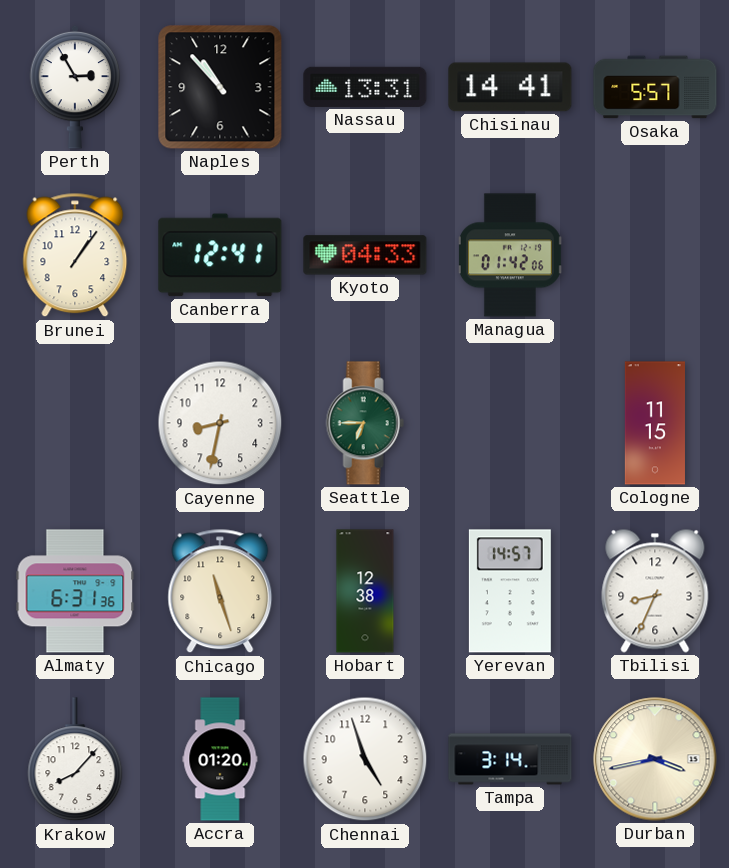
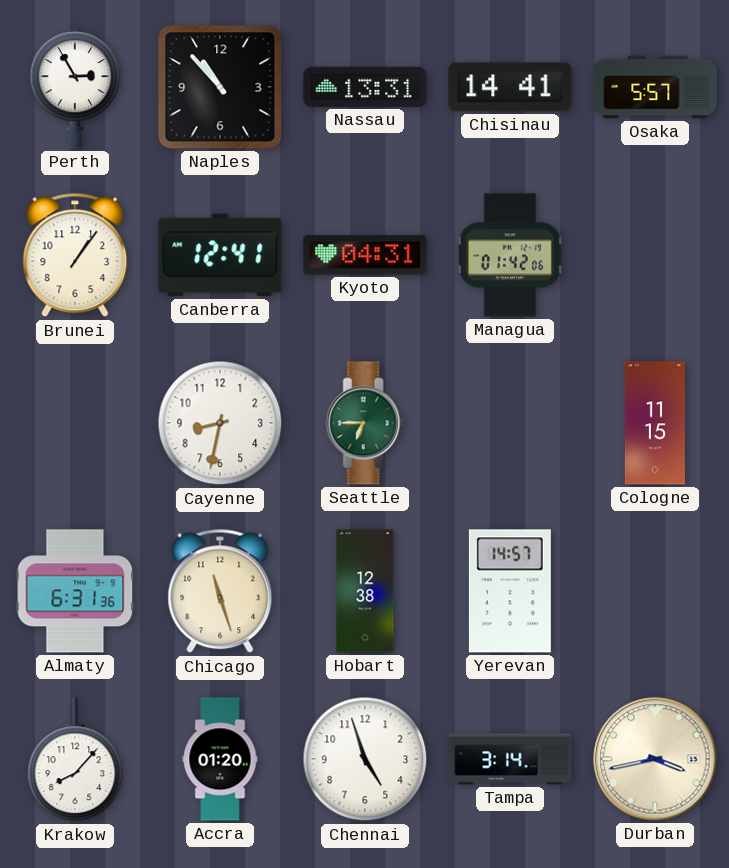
Kyoto: 04:33 -> 04:31
Tbilisi: 8:34 -> none
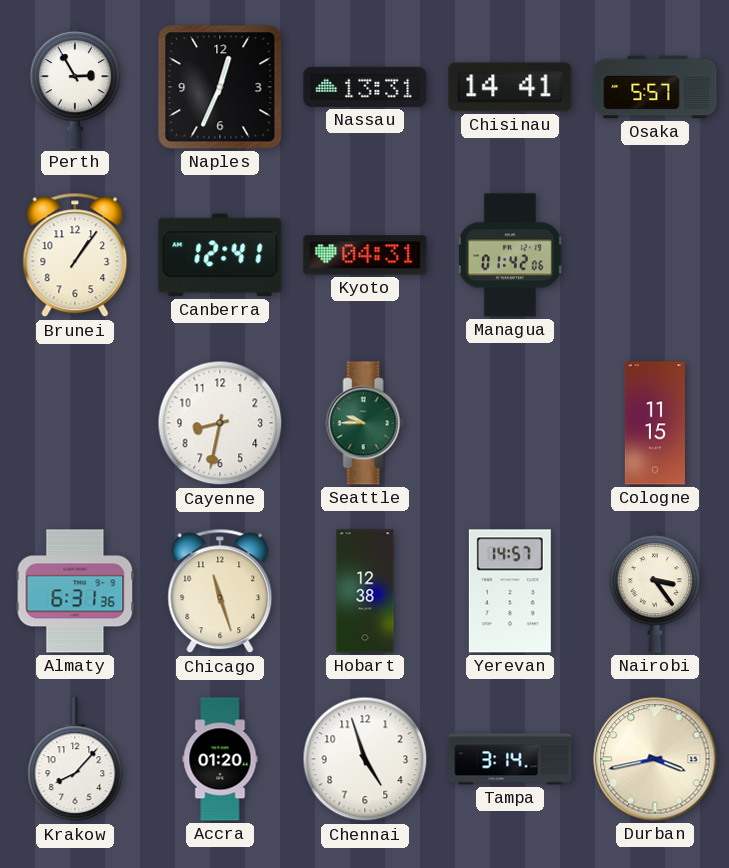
Naples: 10:53 -> 12:34
Seattle: 6:45 -> 9:45
Nairobi: none -> 3:24
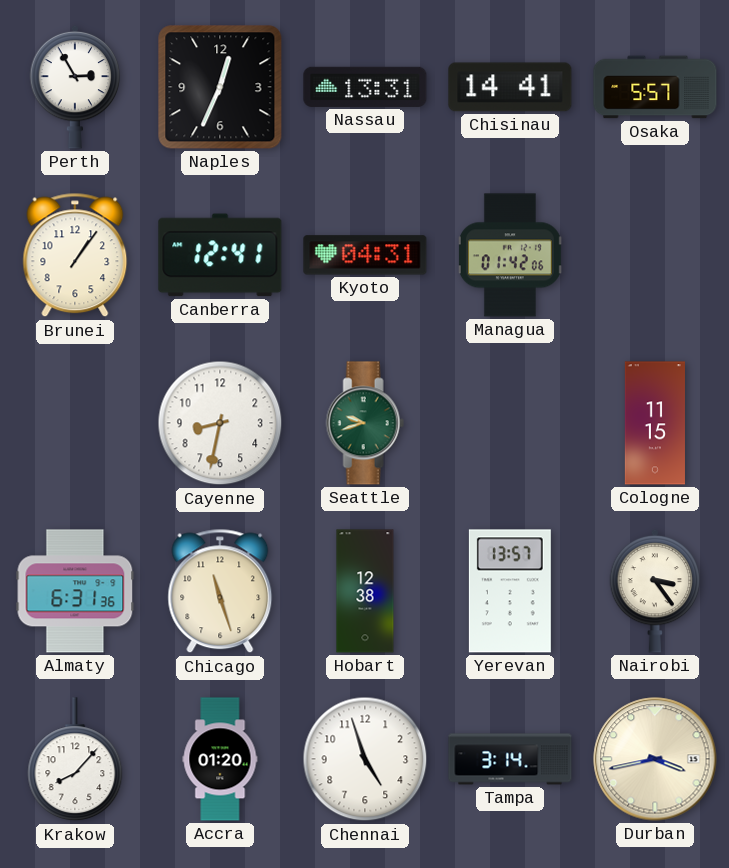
Seattle: 9:45 -> 9:42
Yerevan: 14:57 -> 13:57
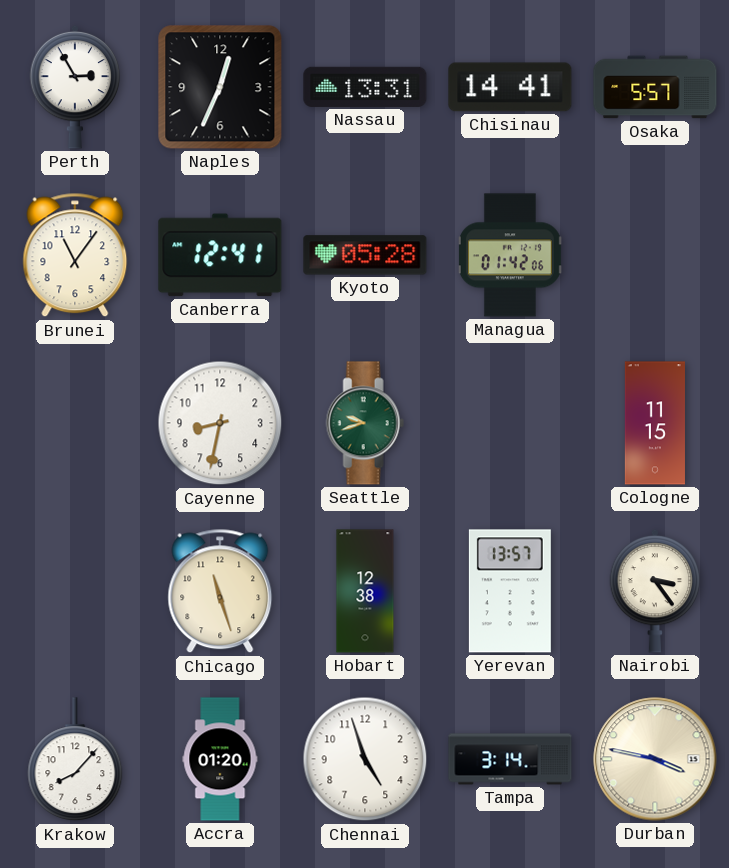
Brunei: 1:06 -> 11:06
Kyoto: 04:31 -> 05:28
Almaty: 6:31 -> none
Durban: 3:43 -> 3:47
